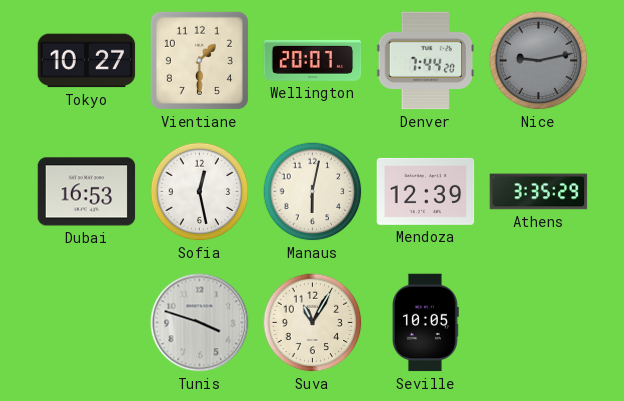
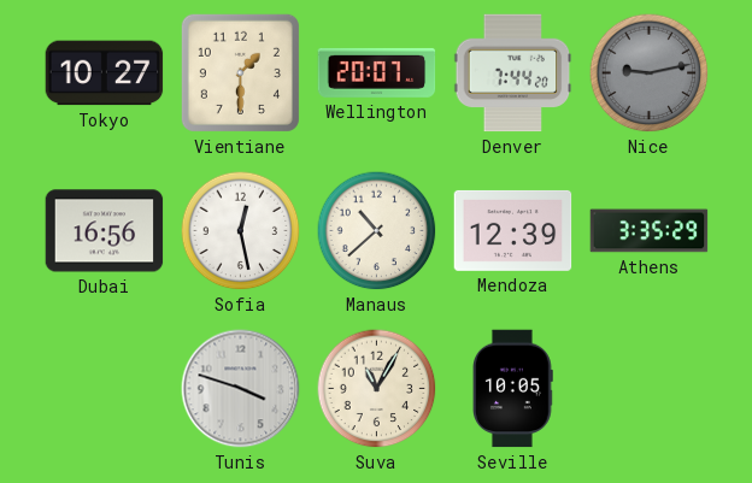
Dubai: 16:53 -> 16:56
Manaus: 6:02 -> 10:38
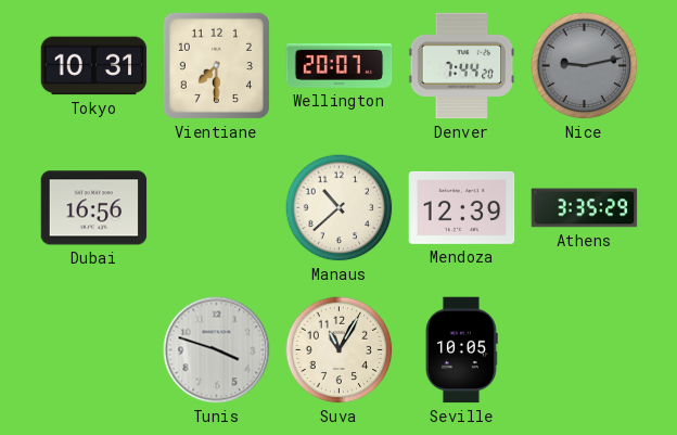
Tokyo: 10:27 -> 10:31
Vientiane: 1:30 -> 7:30
Sofia: 12:28 -> none
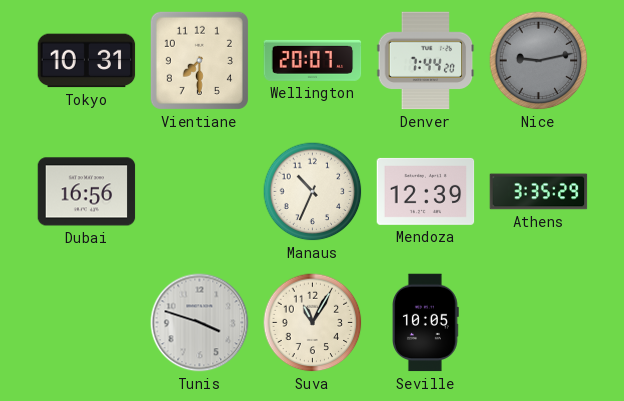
Manaus: 10:38 -> 10:34
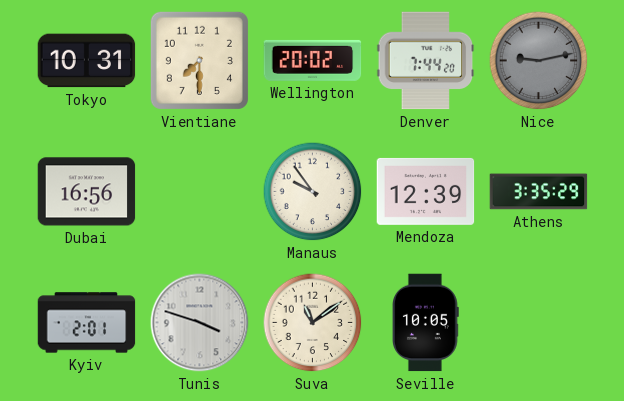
Wellington: 20:07 -> 20:02
Manaus: 10:34 -> 9:54
Kyiv: none -> 2:01
Suva: 11:05 -> 11:09
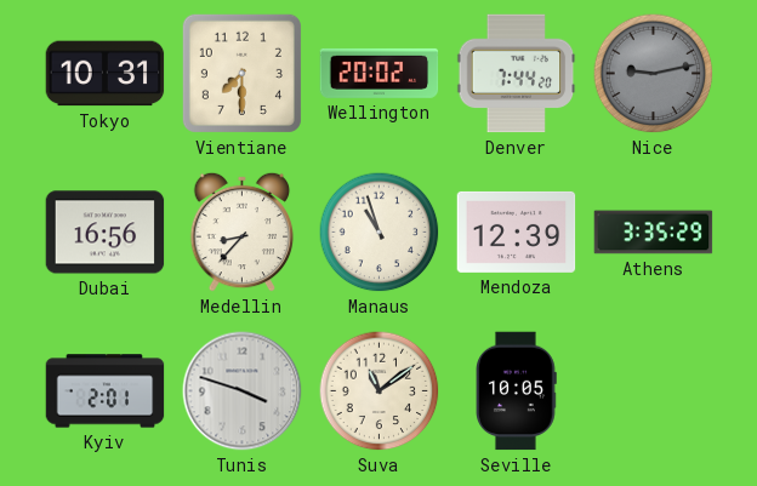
Medellin: none -> 8:37
Manaus: 9:54 -> 10:57
